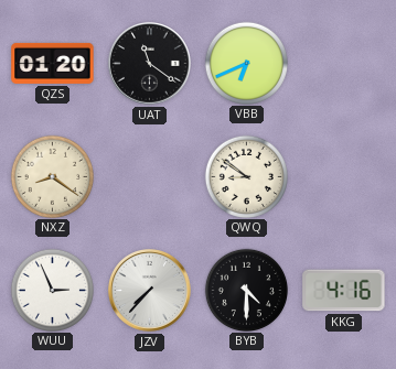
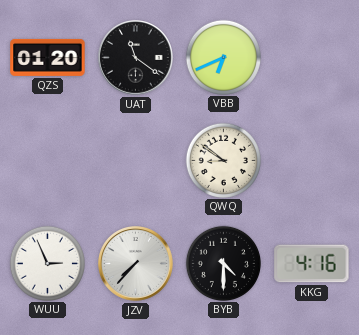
NXZ: 8:21 -> none
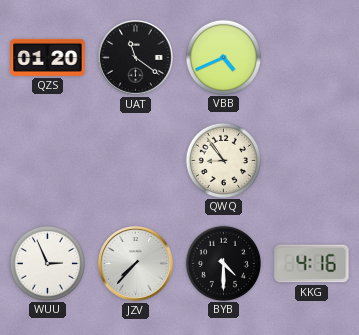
VBB: 6:41 -> 4:41
QWQ: 8:51 -> 8:54
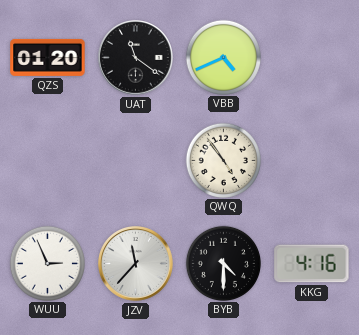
QWQ: 8:54 -> 4:54
JZV: 7:37 -> 11:37
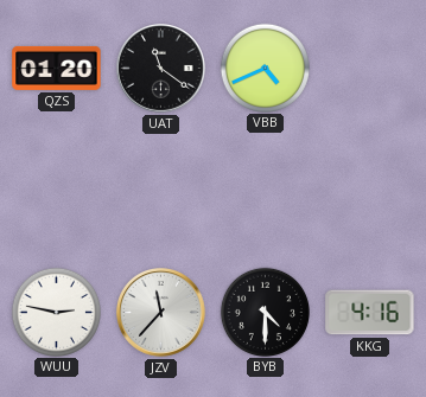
QWQ: 4:54 -> none
WUU: 2:56 -> 2:47
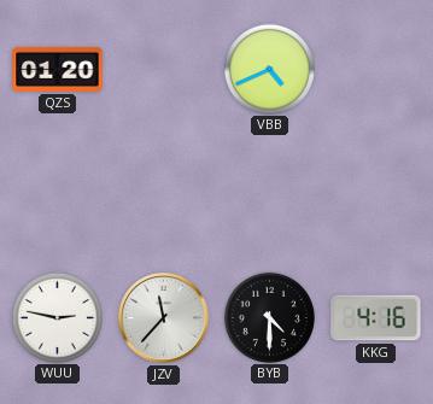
UAT: 11:21 -> none
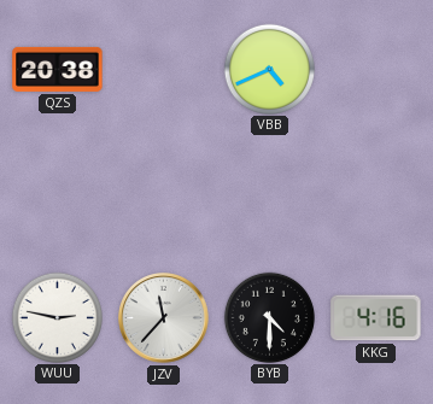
QZS: 01:20 -> 20:38
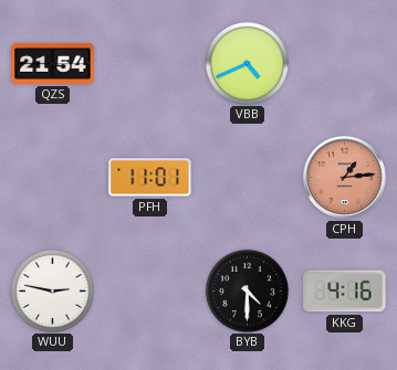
QZS: 20:38 -> 21:54
PFH: none -> 11:01
CPH: none -> 1:14
JZV: 11:37 -> none
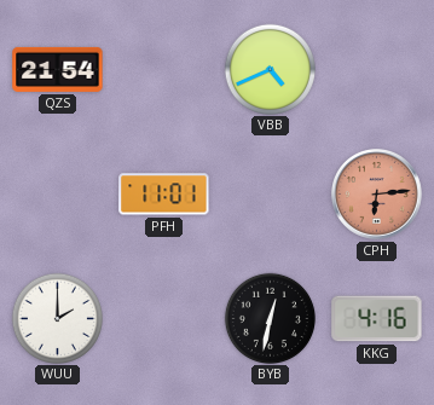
CPH: 1:14 -> 6:14
WUU: 2:47 -> 2:00
BYB: 4:30 -> 12:32
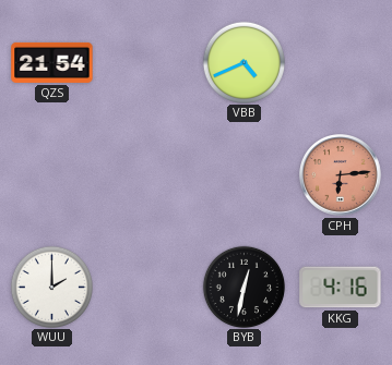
PFH: 11:01 -> none
